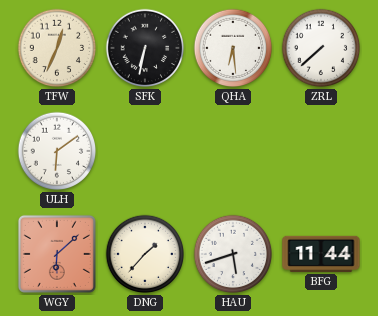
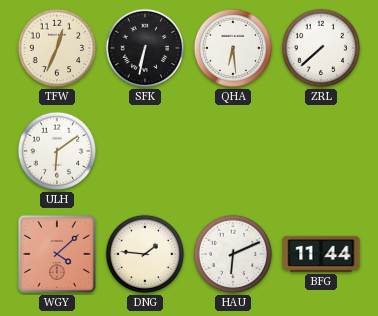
WGY: 6:08 -> 4:08
DNG: 1:37 -> 1:46
HAU: 5:42 -> 6:11
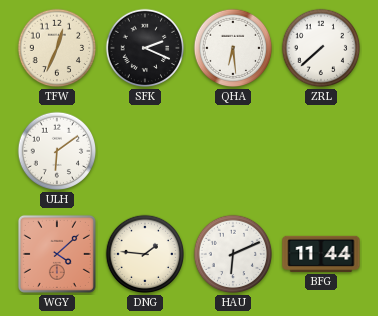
SFK: 6:32 -> 2:19
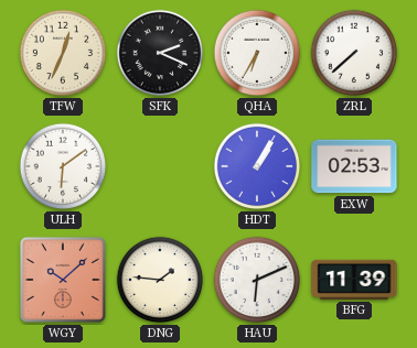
QHA: 6:29 -> 6:35
HDT: none -> 1:05
EXW: none -> 02:53
WGY: 4:08 -> 10:08
BFG: 11:44 -> 11:39
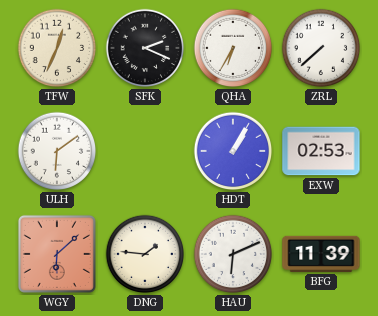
WGY: 10:08 -> 6:08
